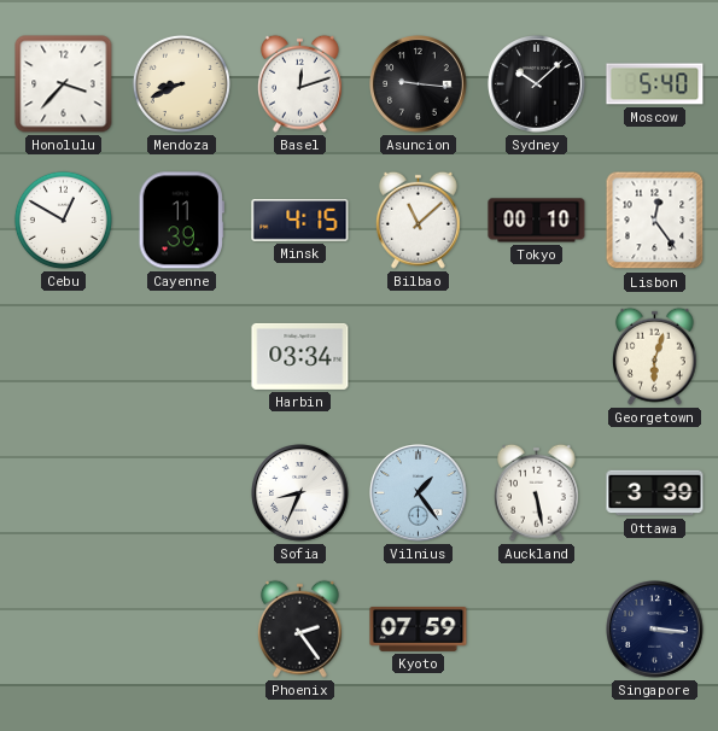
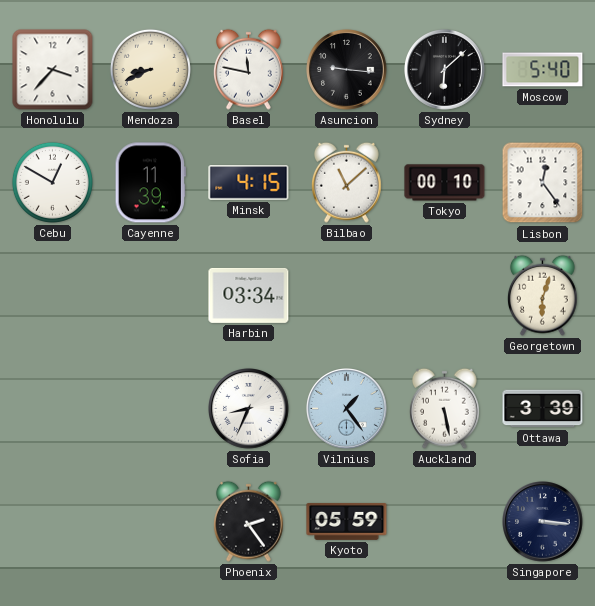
Basel: 12:12 -> 11:47
Sydney: 10:08 -> 6:08
Kyoto: 07:59 -> 05:59
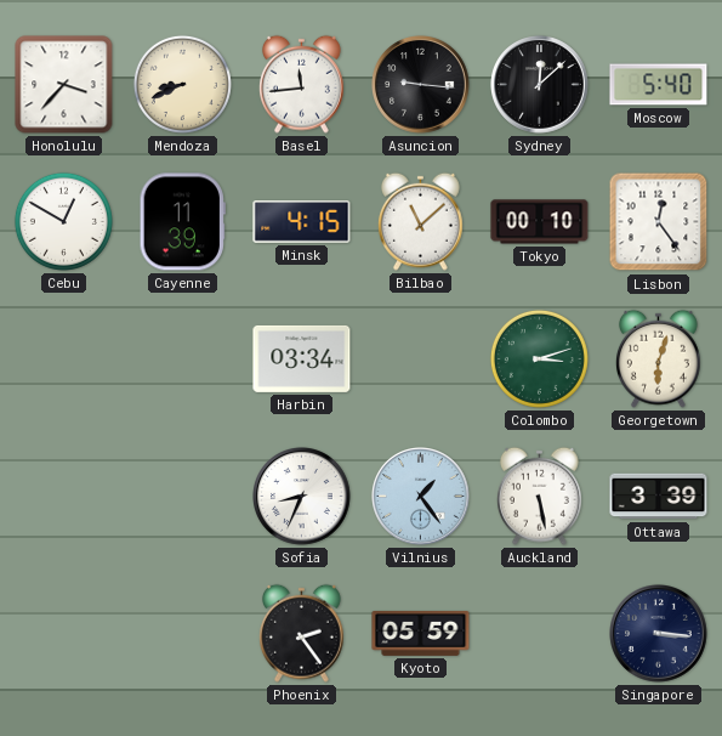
Basel: 11:47 -> 11:44
Sydney: 6:08 -> 12:08
Colombo: none -> 3:12
